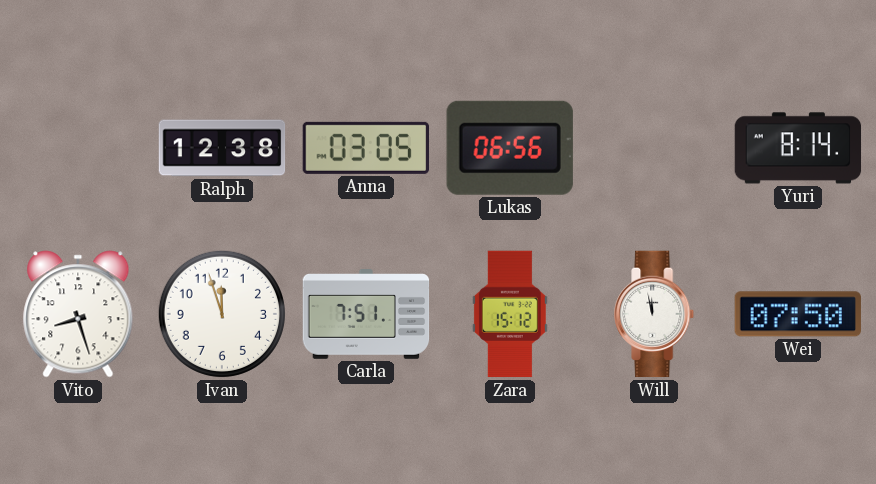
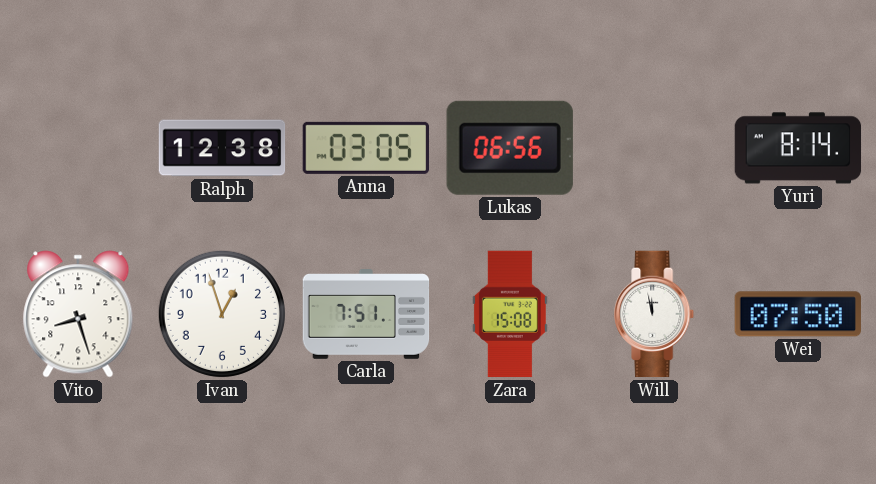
Ivan: 11:57 -> 12:57
Zara: 15:12 -> 15:08
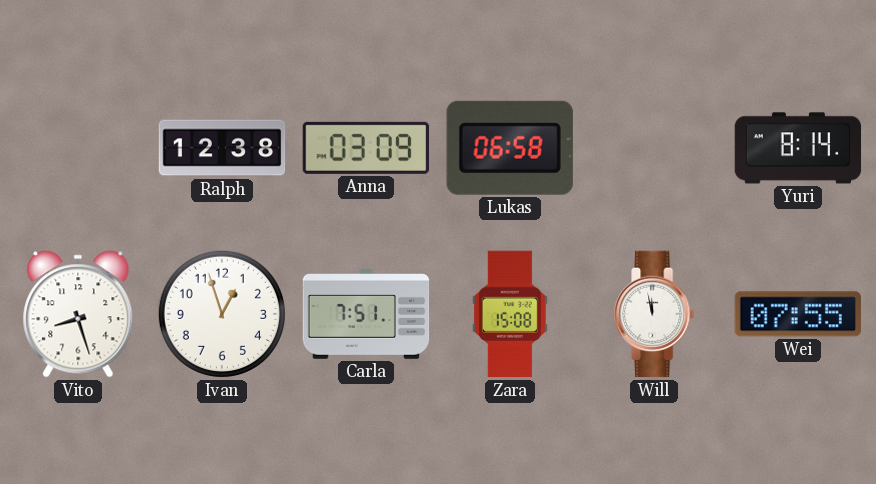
Anna: 03:05 -> 03:09
Lukas: 06:56 -> 06:58
Wei: 07:50 -> 07:55
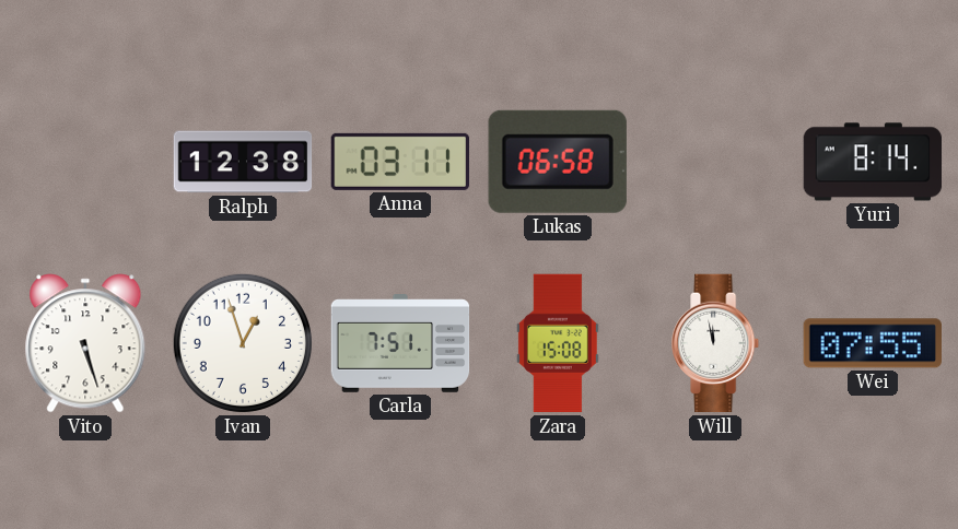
Anna: 03:09 -> 03:11
Vito: 8:27 -> 5:27
